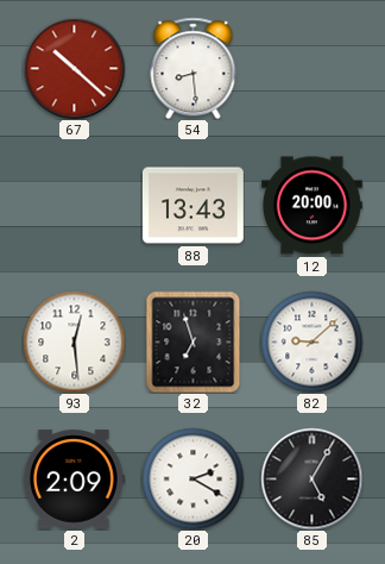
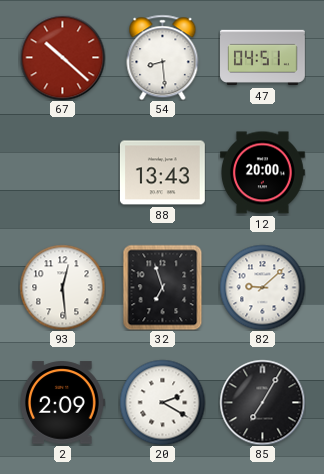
47: none -> 04:51
85: 5:05 -> 7:05
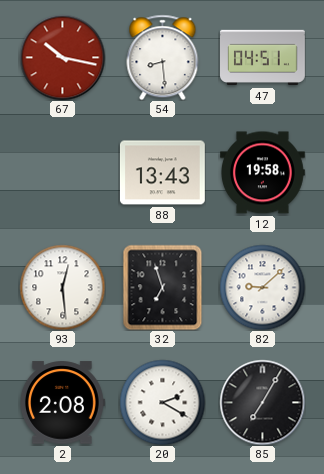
67: 10:22 -> 10:17
12: 20:00 -> 19:58
2: 2:09 -> 2:08
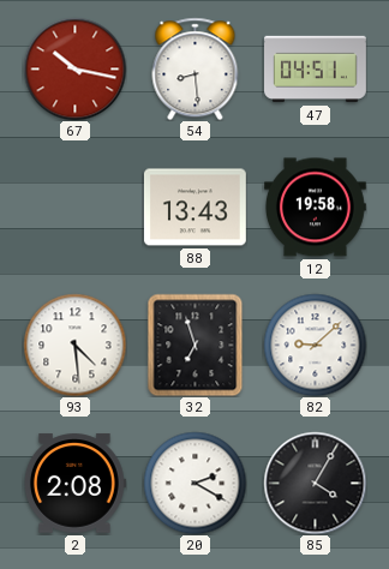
93: 12:29 -> 4:29
85: 7:05 -> 4:05
